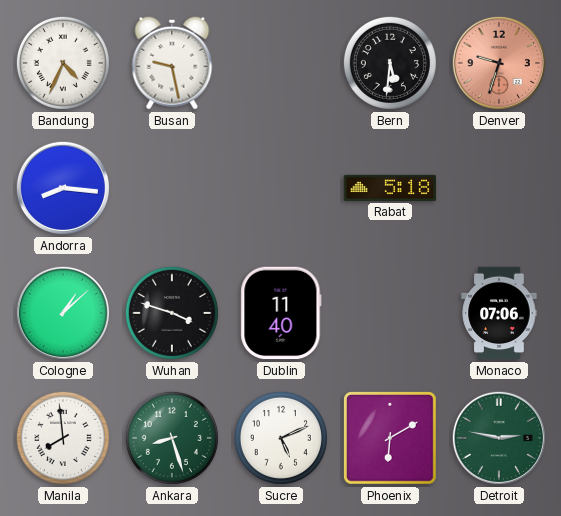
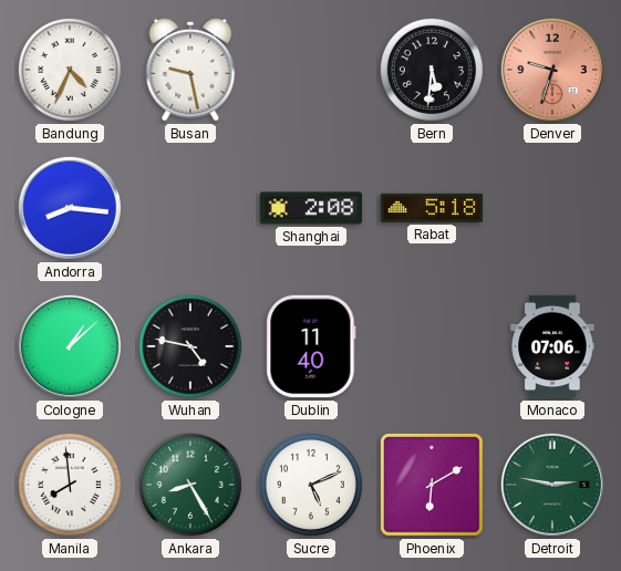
Shanghai: none -> 2:08
Wuhan: 3:48 -> 4:47
Ankara: 8:27 -> 8:25
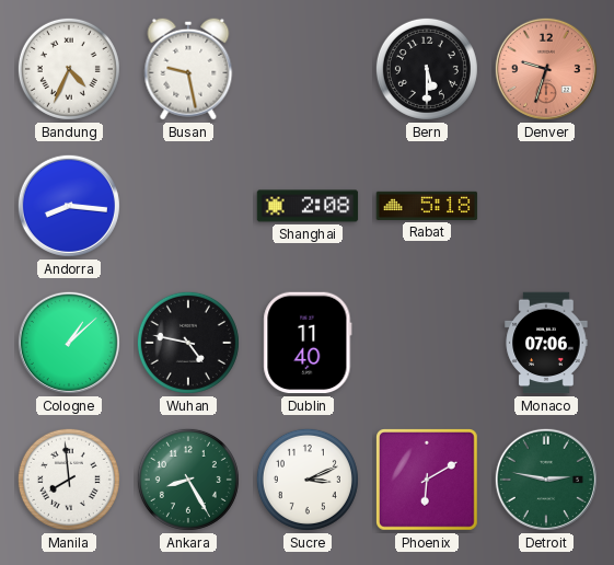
Bern: 5:31 -> 5:30
Sucre: 5:11 -> 3:11
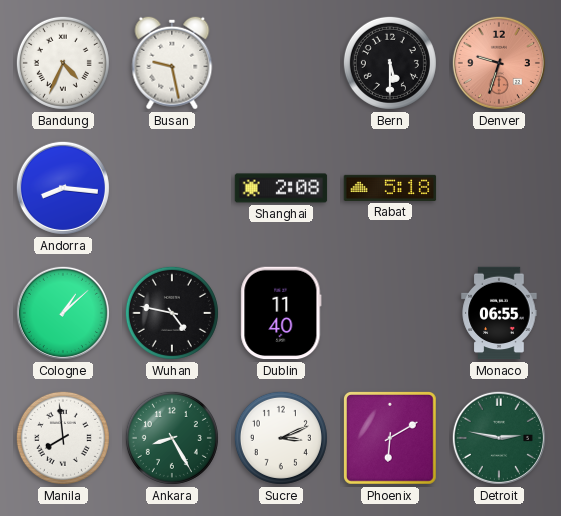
Monaco: 07:06 -> 06:55
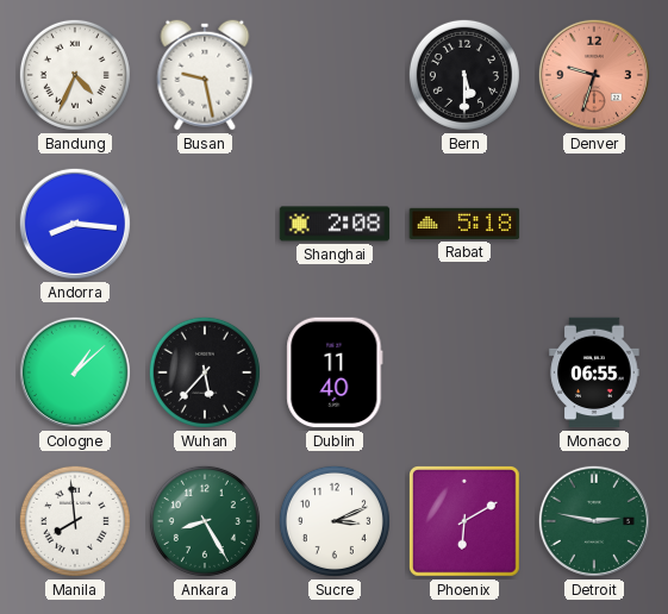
Wuhan: 4:47 -> 5:37
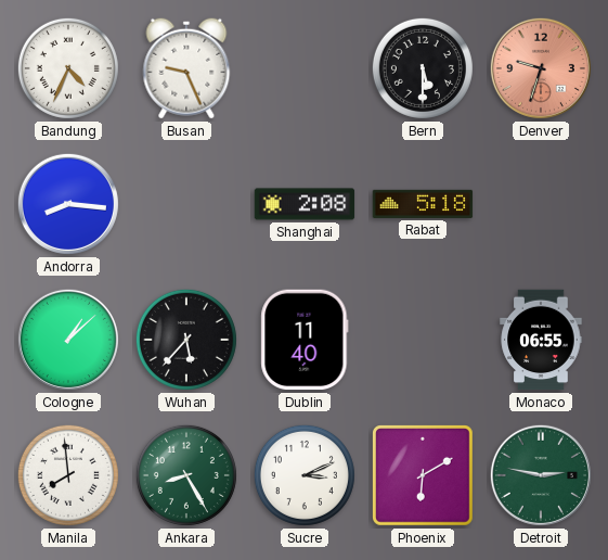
Busan: 9:28 -> 9:26
